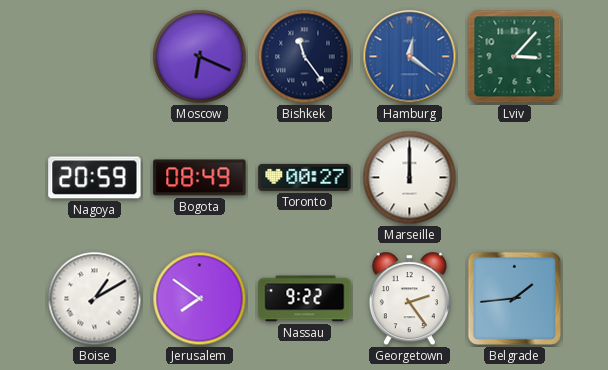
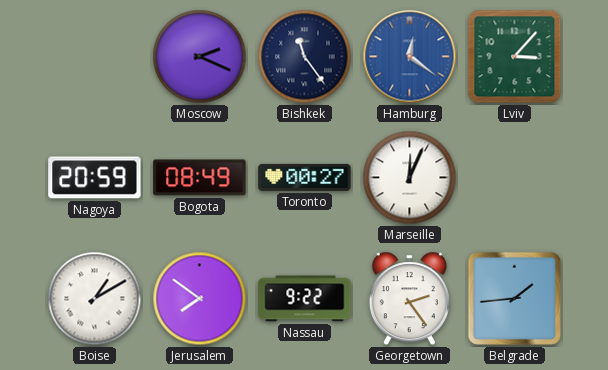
Moscow: 6:19 -> 2:19
Marseille: 12:00 -> 12:04
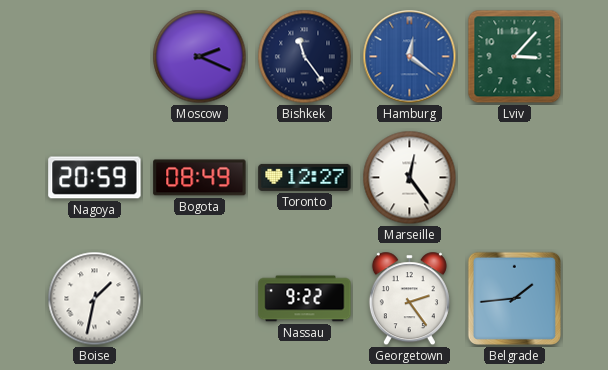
Toronto: 00:27 -> 12:27
Marseille: 12:04 -> 12:24
Boise: 1:10 -> 1:32
Jerusalem: 7:51 -> none
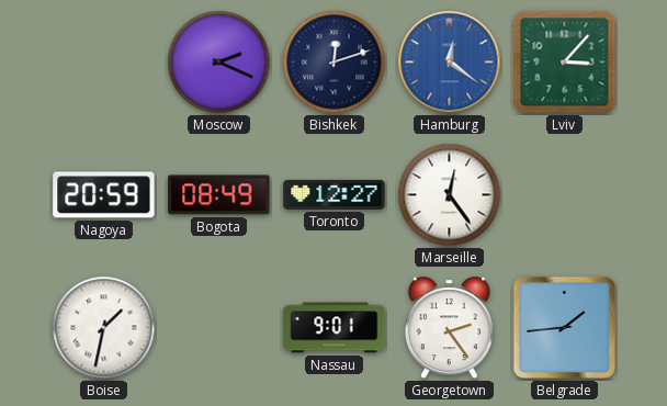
Bishkek: 11:24 -> 12:12
Nassau: 9:22 -> 9:01
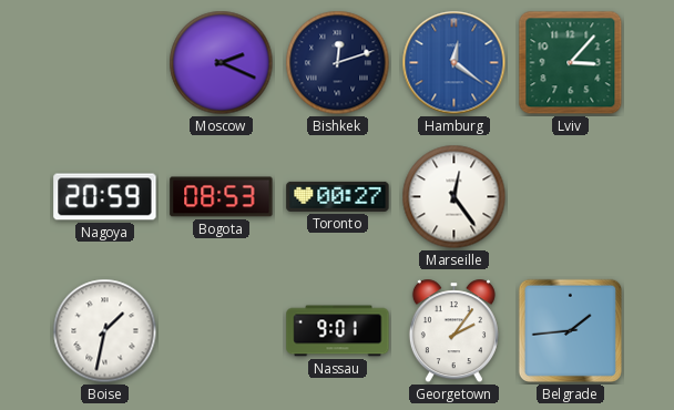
Bogota: 08:49 -> 08:53
Toronto: 12:27 -> 00:27
Georgetown: 2:24 -> 2:06
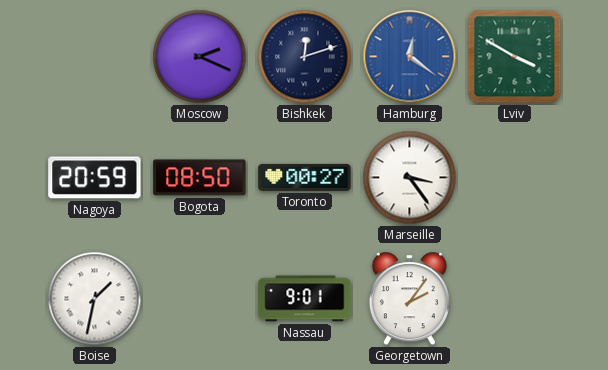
Lviv: 3:07 -> 3:50
Bogota: 08:53 -> 08:50
Marseille: 12:24 -> 3:24
Belgrade: 1:44 -> none
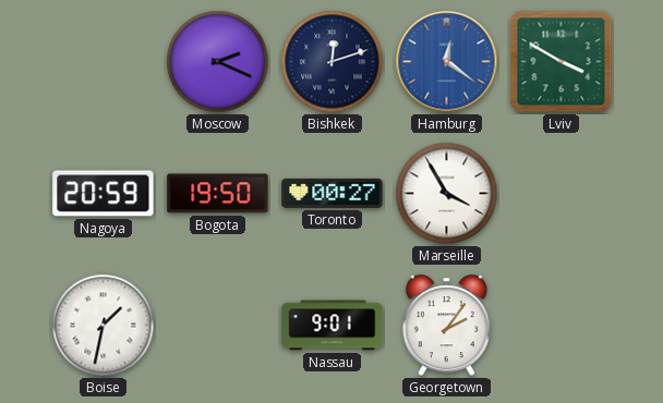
Bogota: 08:50 -> 19:50
Marseille: 3:24 -> 3:55
